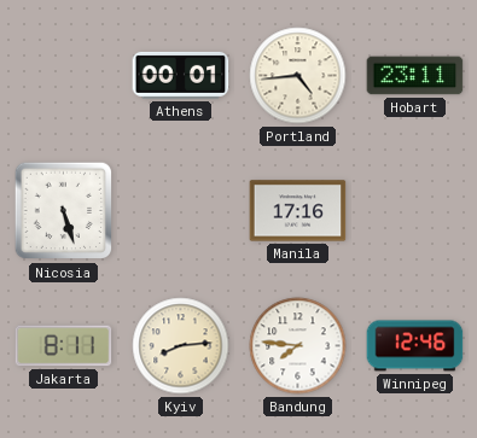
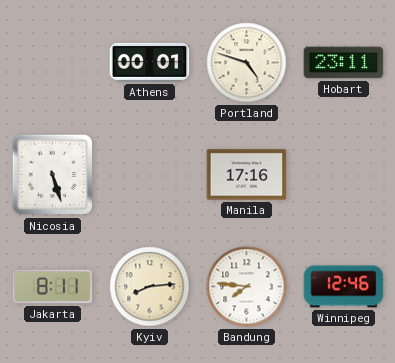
Portland: 4:44 -> 4:48
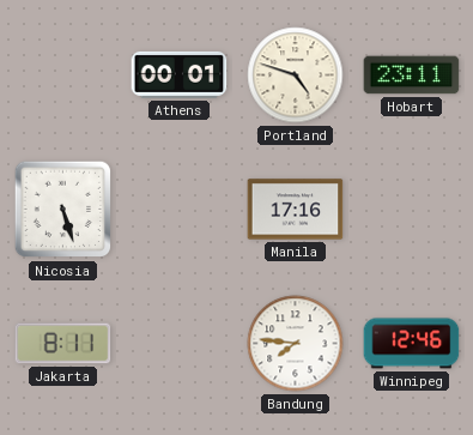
Kyiv: 8:14 -> none
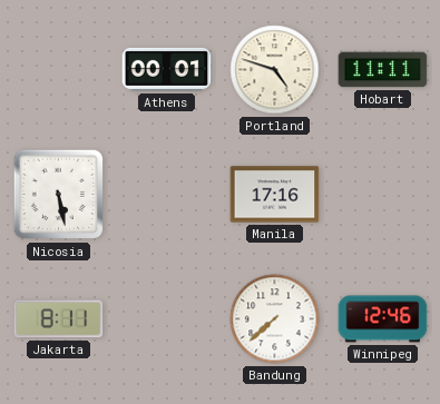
Hobart: 23:11 -> 11:11
Nicosia: 5:27 -> 5:28
Bandung: 7:46 -> 7:38
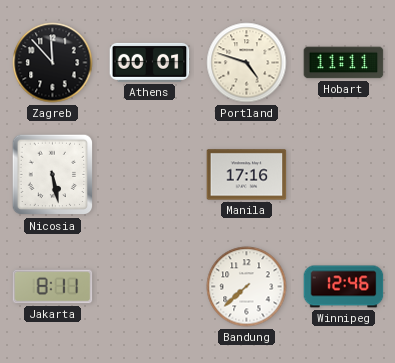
Zagreb: none -> 11:53
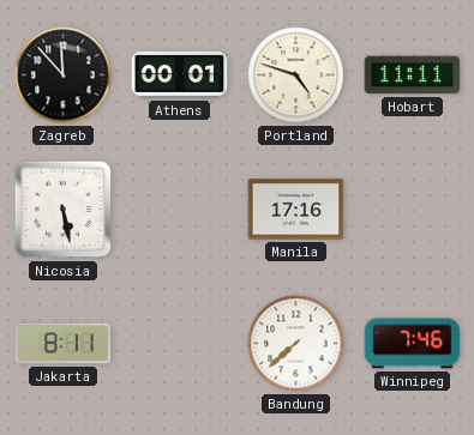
Winnipeg: 12:46 -> 7:46
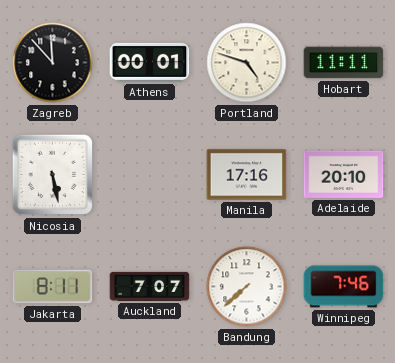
Adelaide: none -> 20:10
Auckland: none -> 7:07
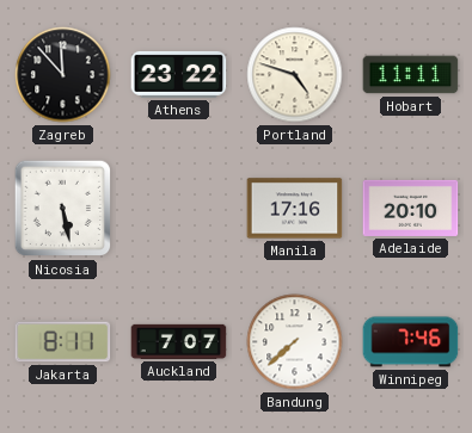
Athens: 00:01 -> 23:22
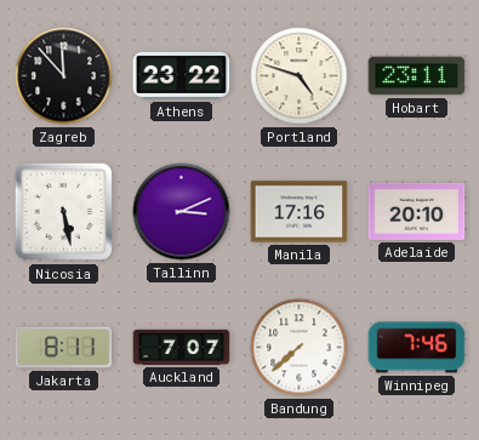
Hobart: 11:11 -> 23:11
Tallinn: none -> 3:11
